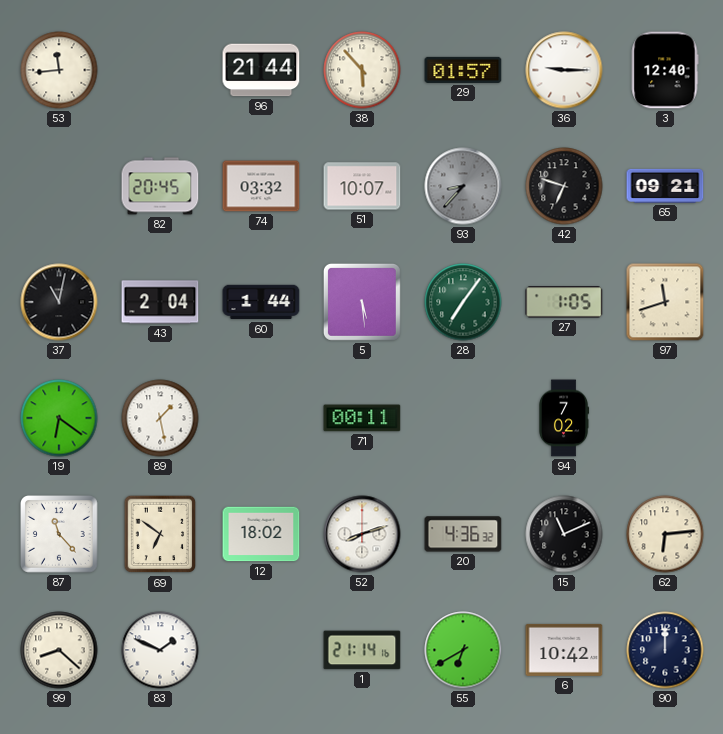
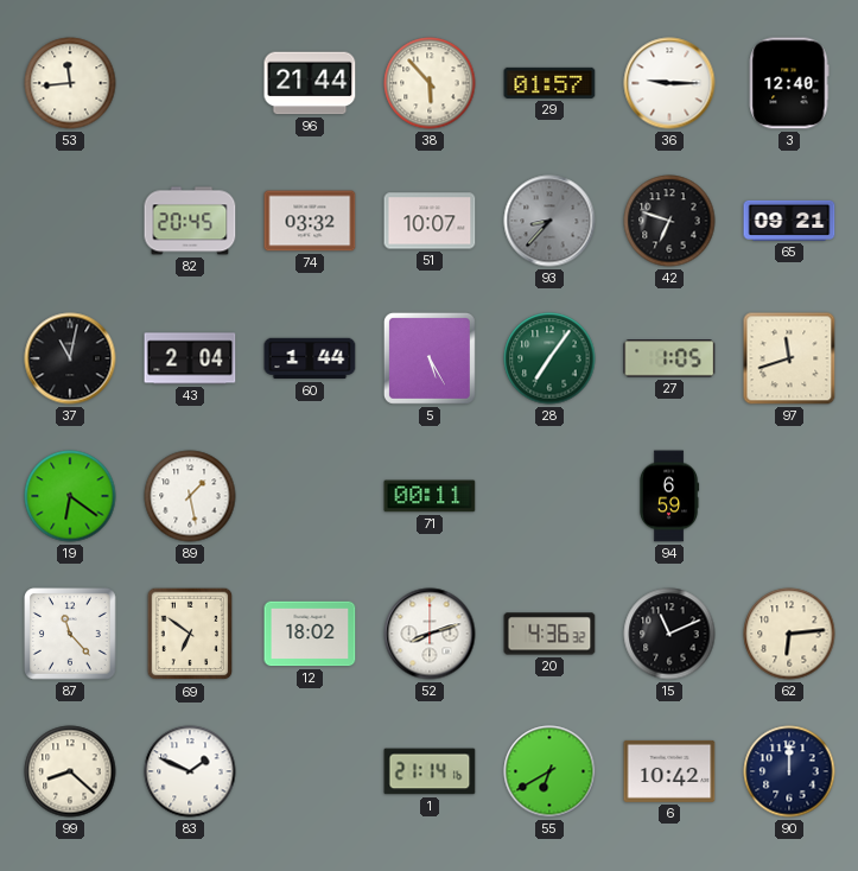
5: 5:29 -> 5:25
94: 7:02 -> 6:59
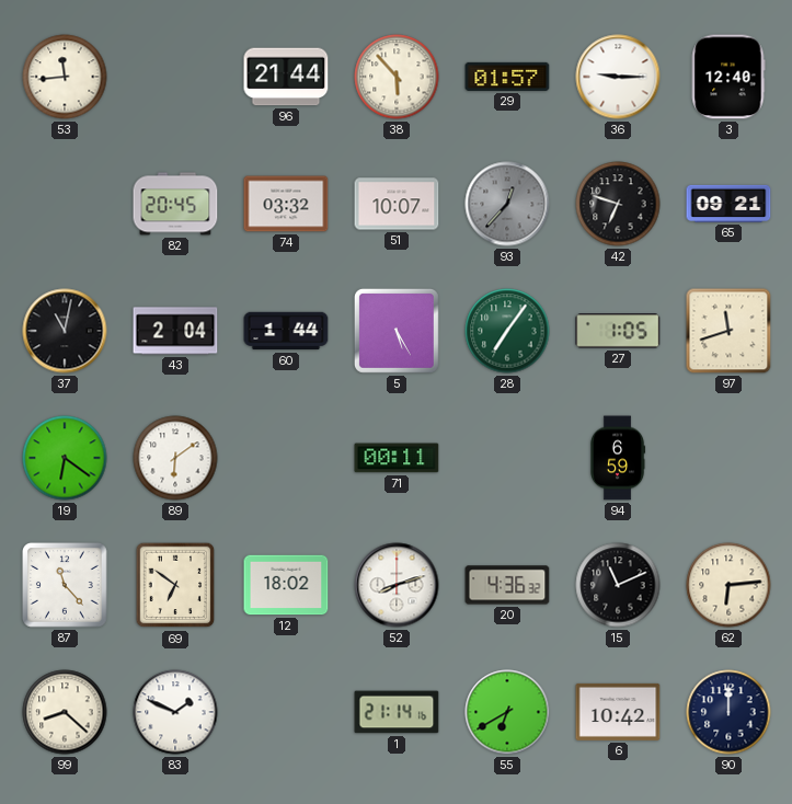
93: 8:37 -> 12:37
89: 1:28 -> 6:09
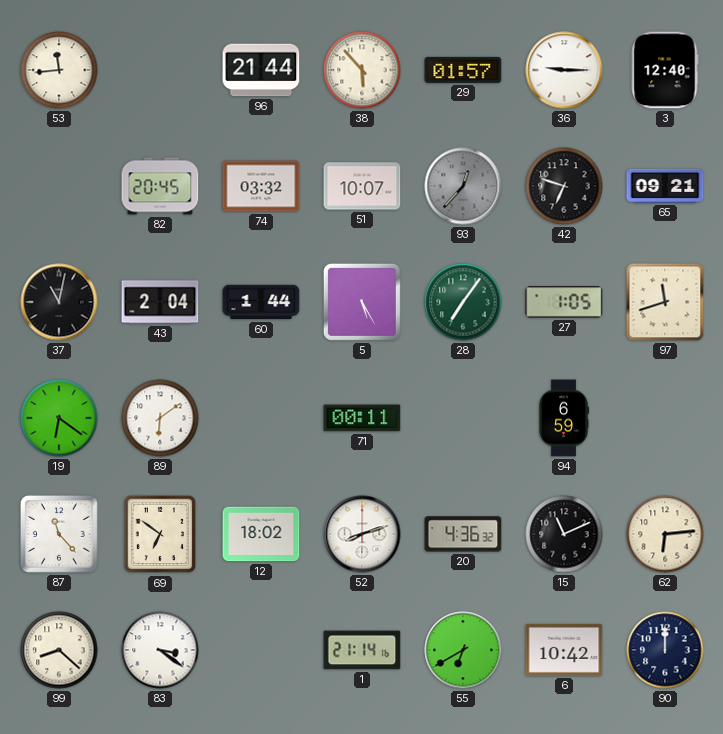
83: 1:49 -> 3:21
